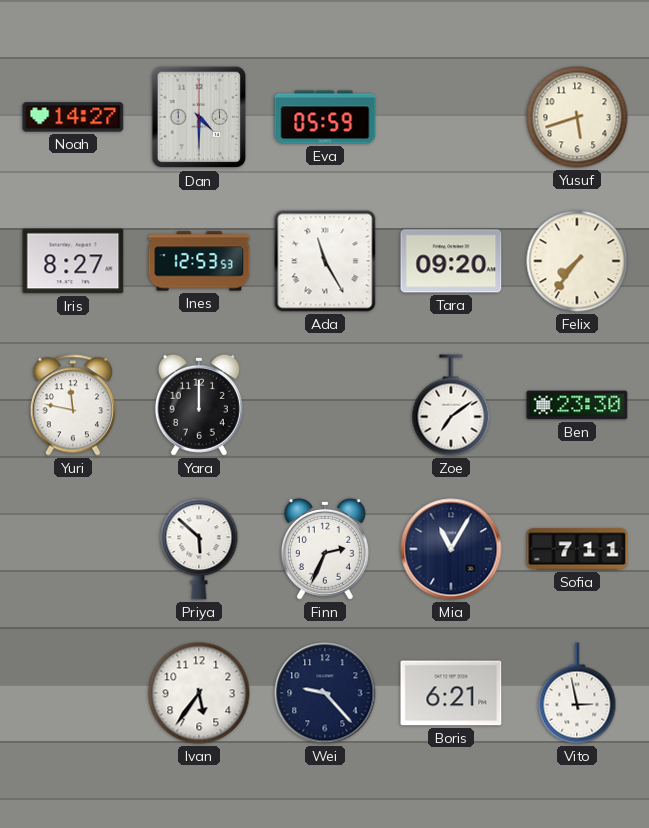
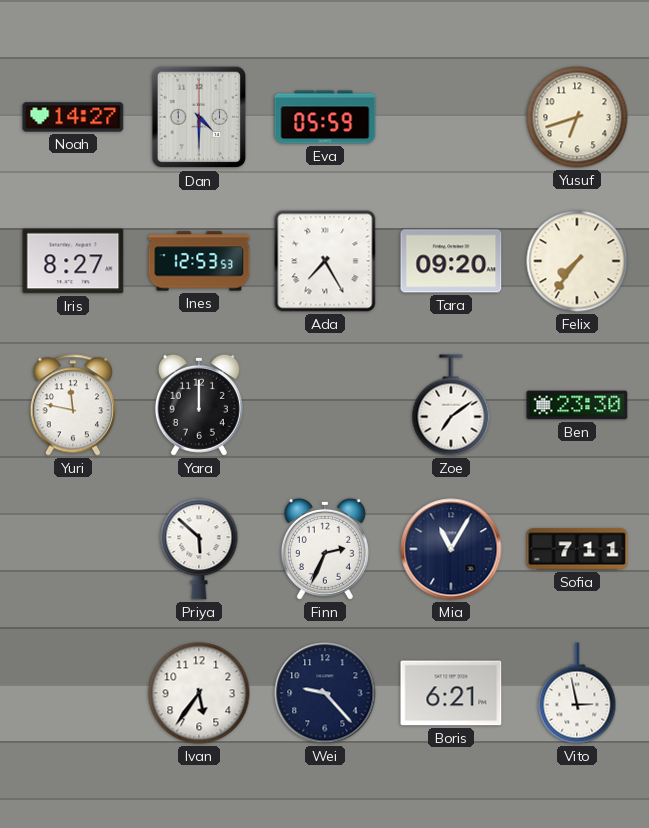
Yusuf: 5:42 -> 6:42
Ada: 11:25 -> 7:25
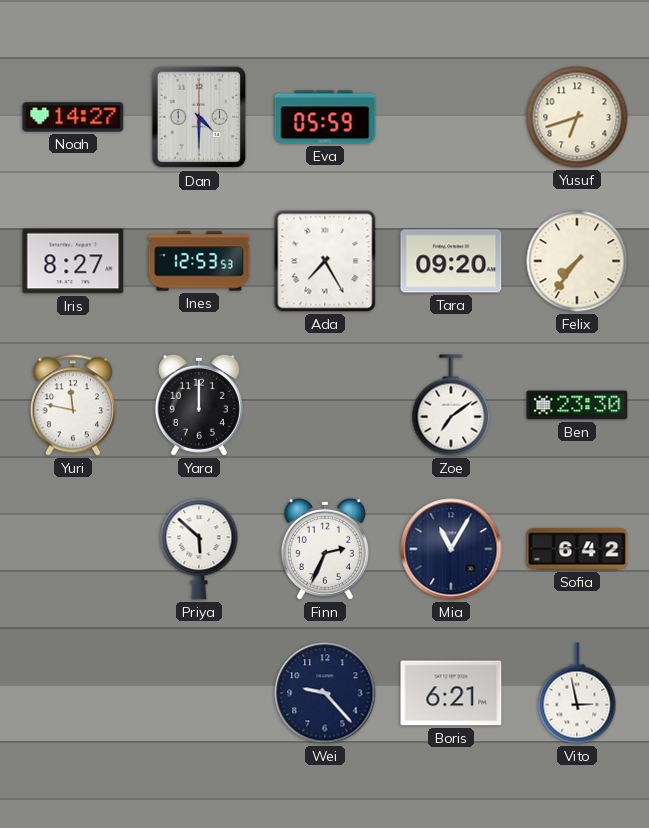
Sofia: 7:11 -> 6:42
Ivan: 5:36 -> none
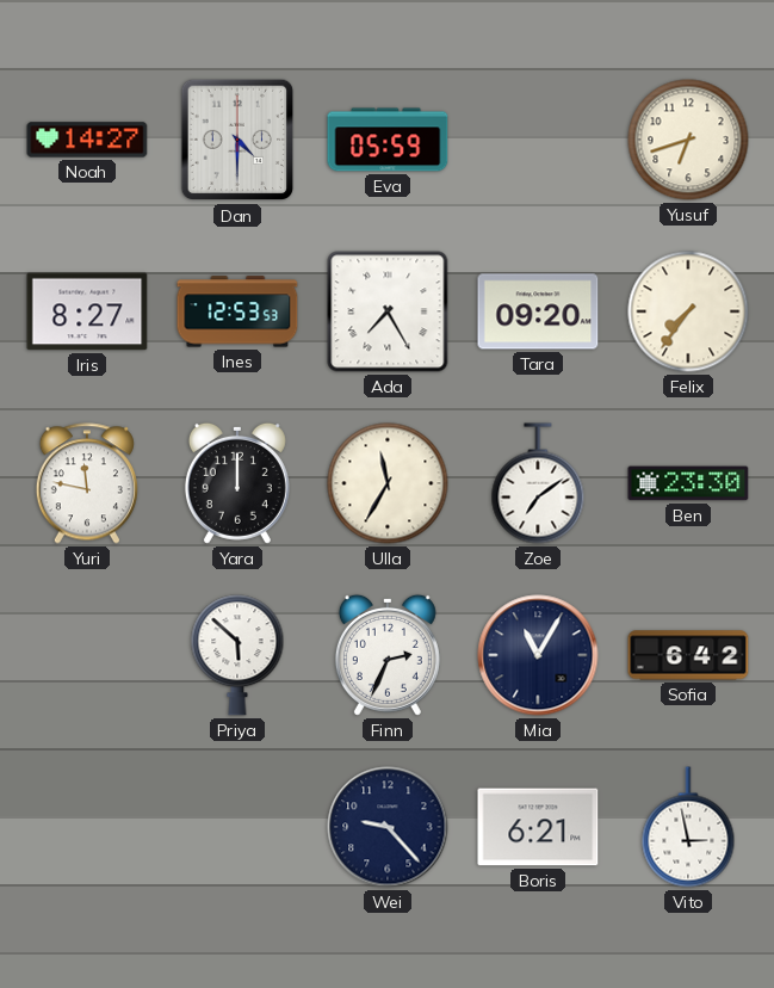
Ulla: none -> 11:35
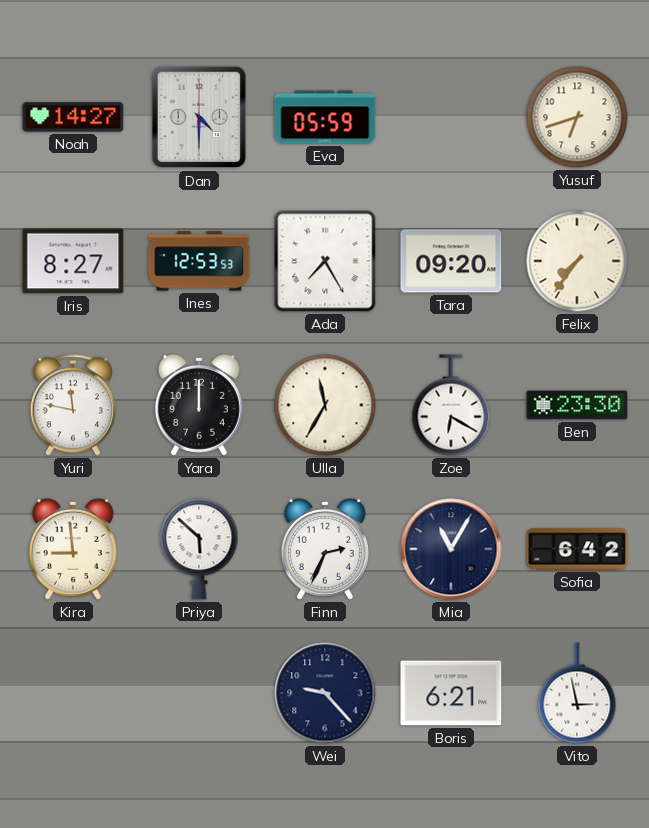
Zoe: 7:09 -> 6:20
Kira: none -> 8:59
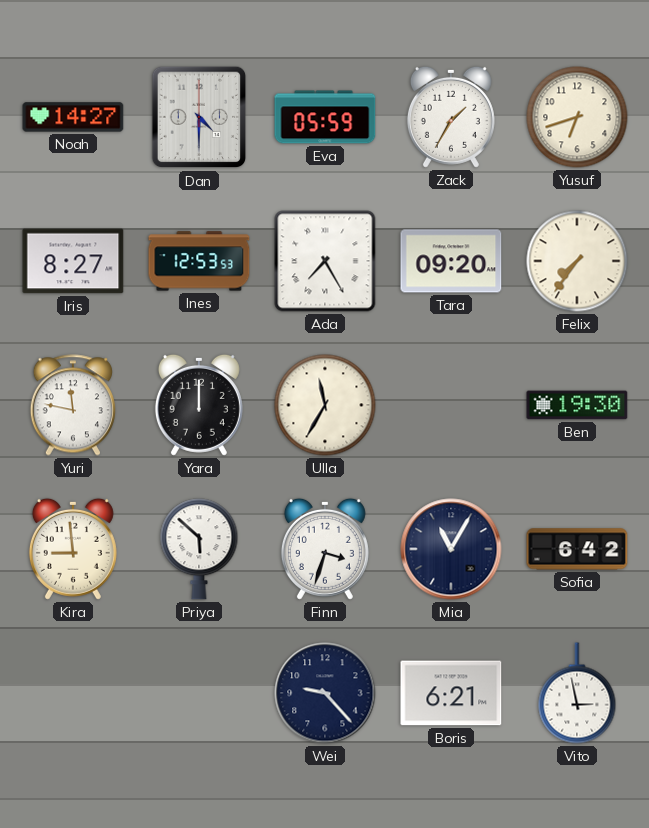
Zack: none -> 1:35
Zoe: 6:20 -> none
Ben: 23:30 -> 19:30
Finn: 2:34 -> 3:33
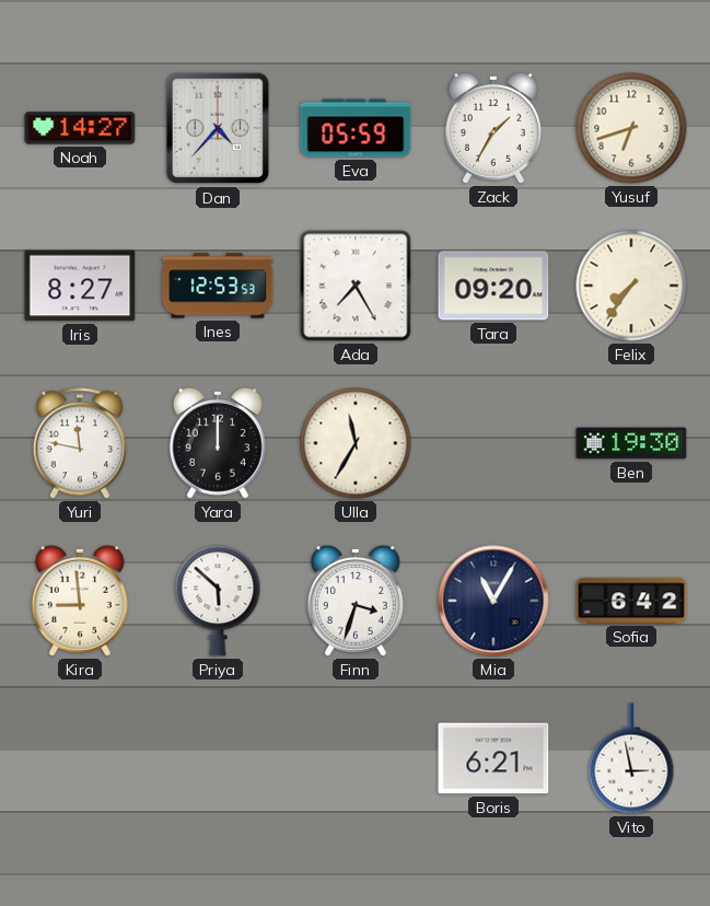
Dan: 4:30 -> 4:37
Wei: 9:23 -> none
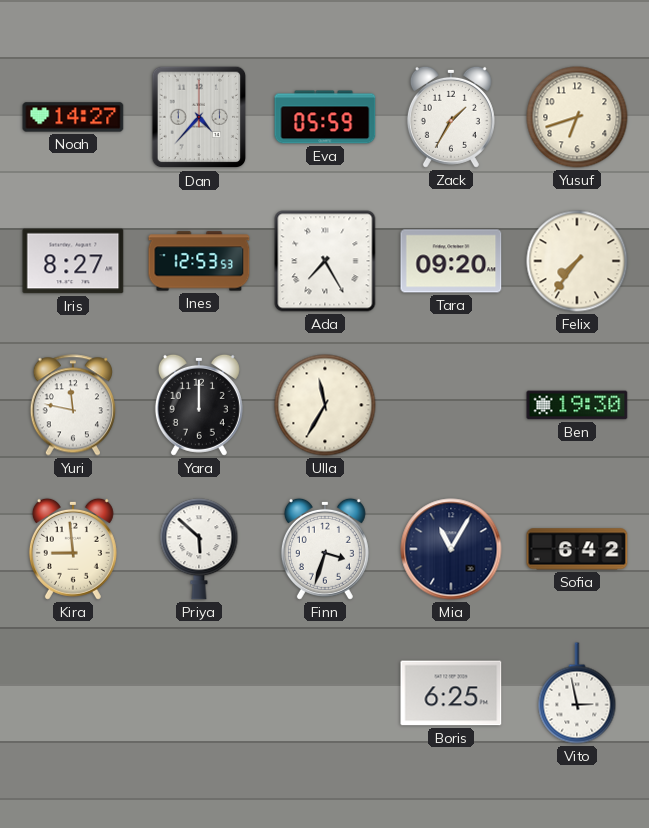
Boris: 6:21 -> 6:25
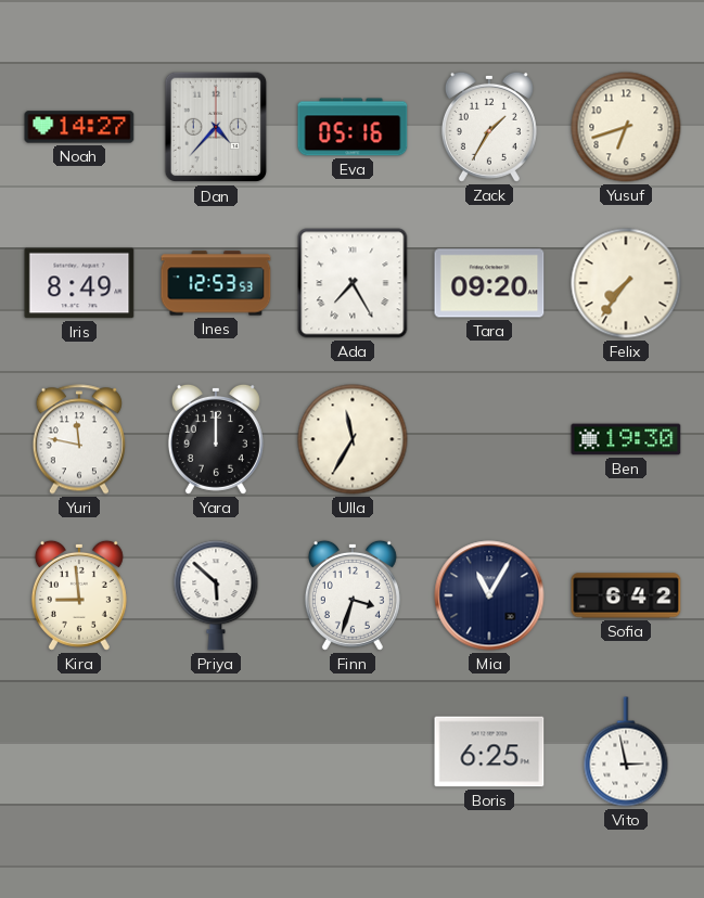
Eva: 05:59 -> 05:16
Iris: 8:27 -> 8:49
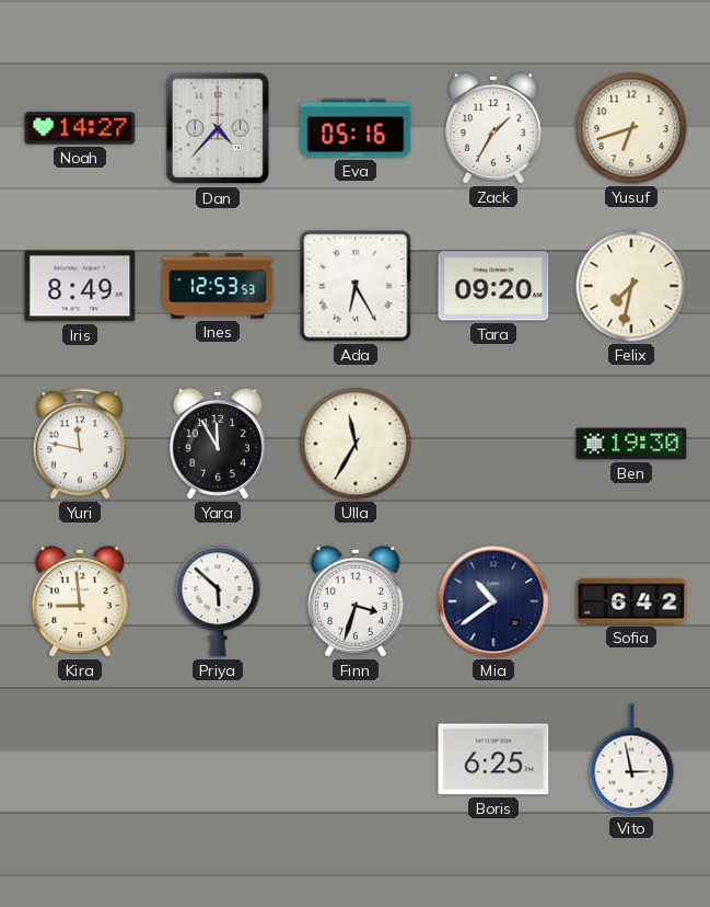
Ada: 7:25 -> 6:25
Felix: 7:36 -> 7:32
Yara: 12:00 -> 11:55
Mia: 11:05 -> 10:39
